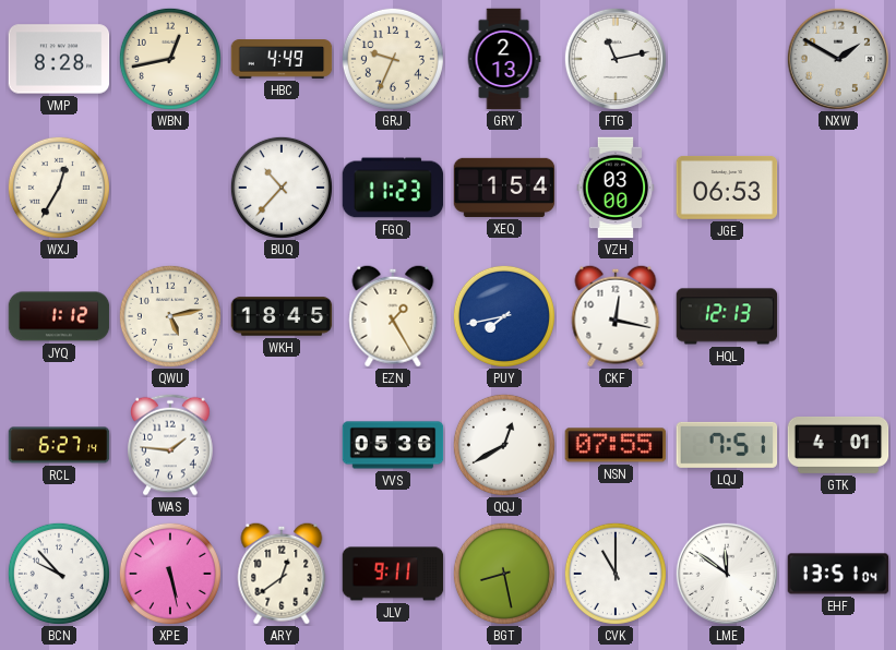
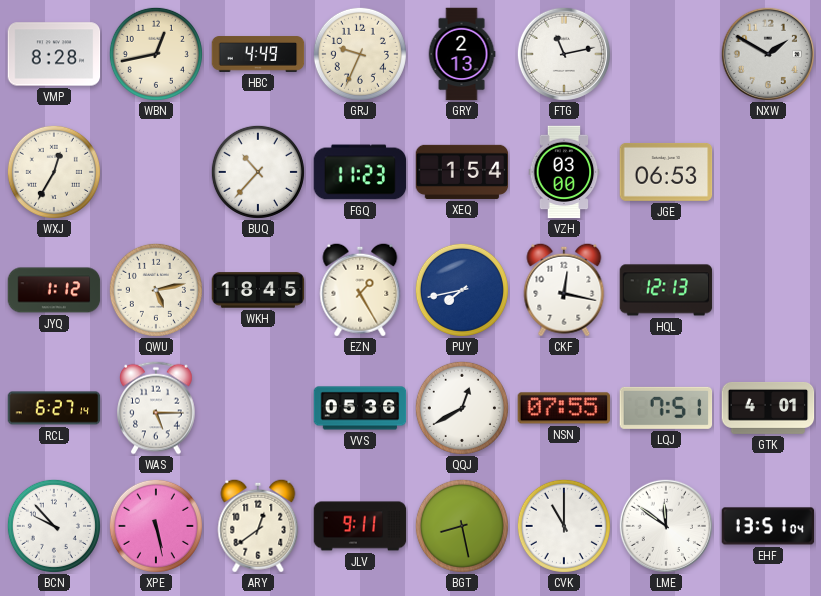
WAS: 1:46 -> 5:15
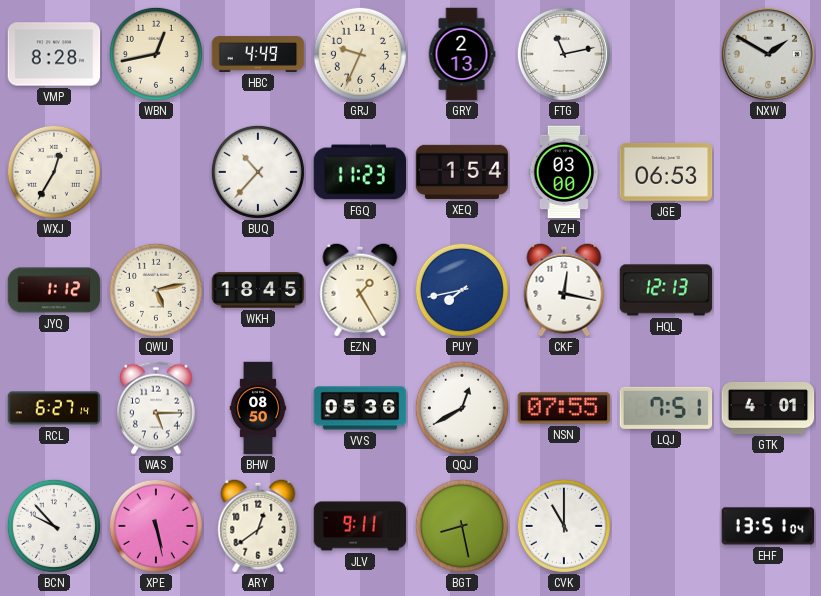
BHW: none -> 08:50
LME: 11:51 -> none
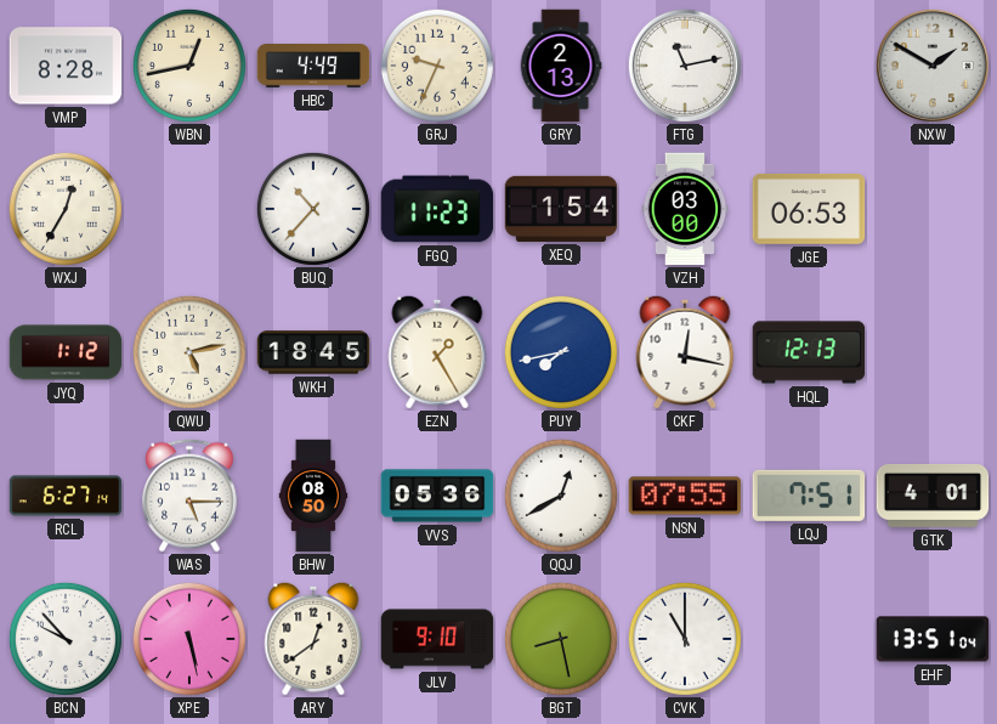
JLV: 9:11 -> 9:10
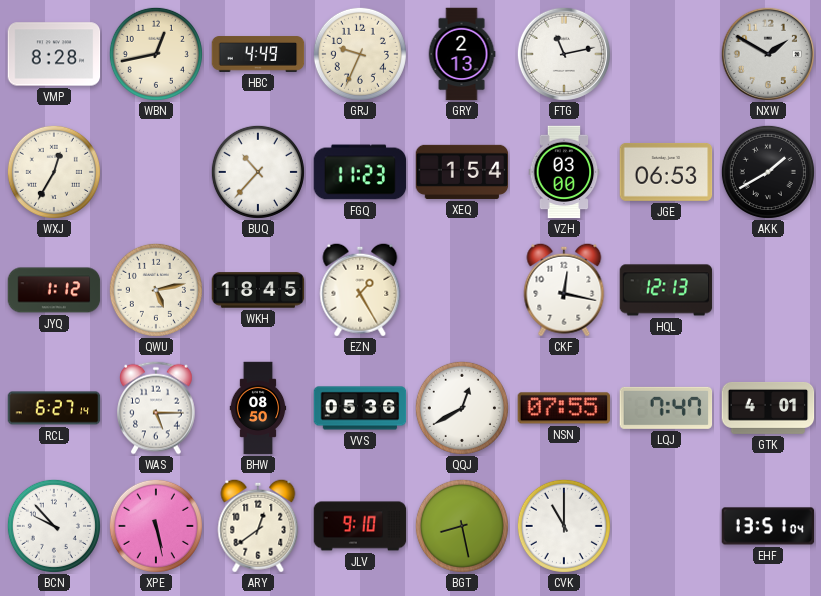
AKK: none -> 1:40
PUY: 7:43 -> none
LQJ: 7:51 -> 7:47
